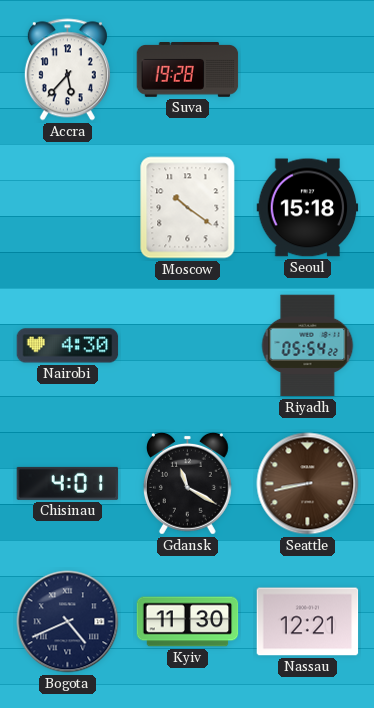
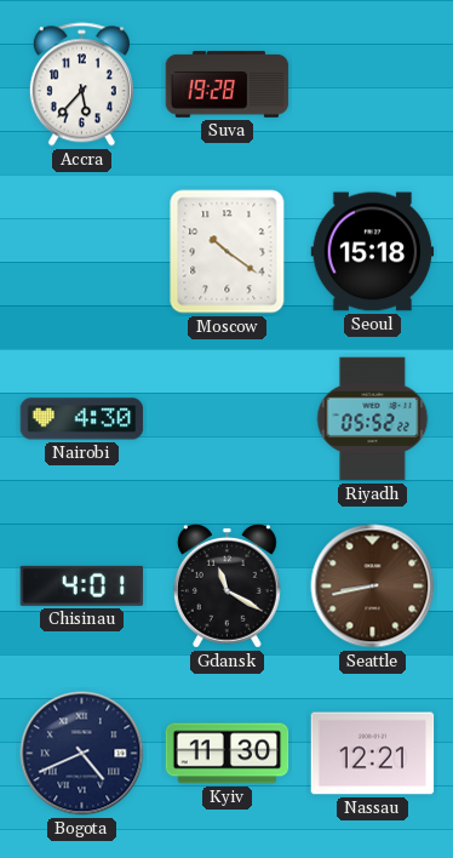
Riyadh: 05:54 -> 05:52
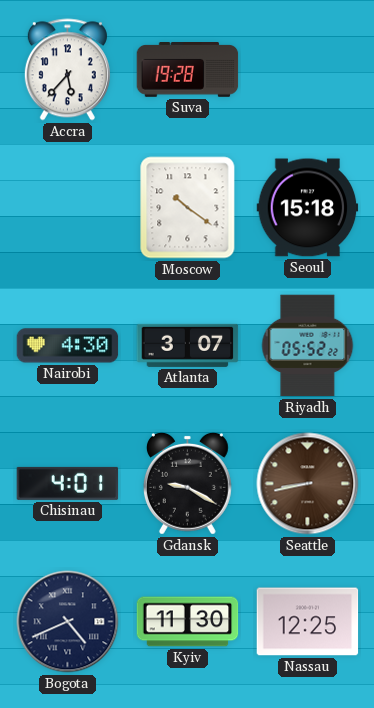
Atlanta: none -> 3:07
Gdansk: 11:20 -> 9:20
Nassau: 12:21 -> 12:25
